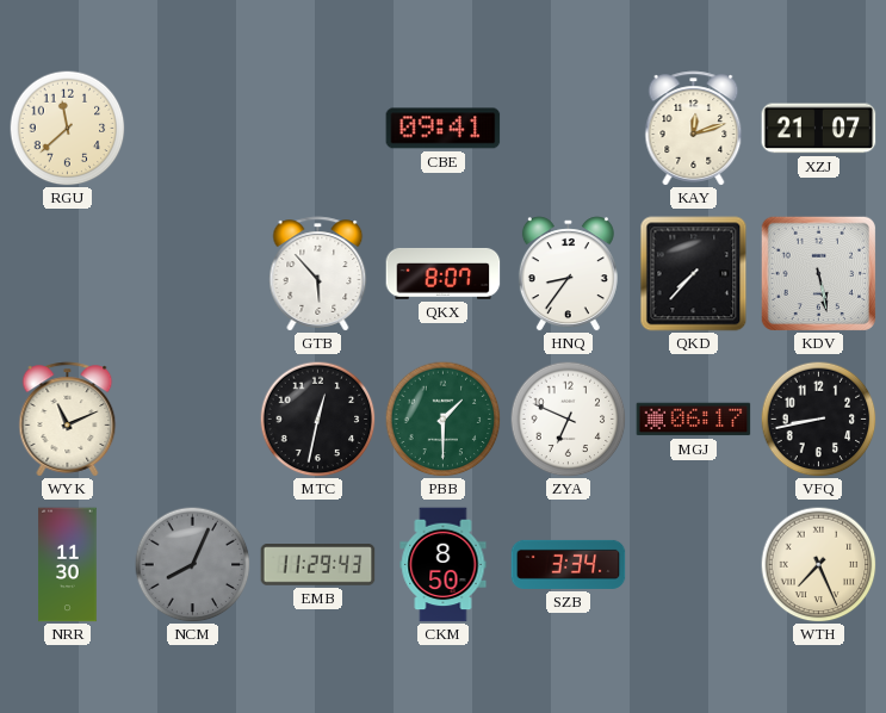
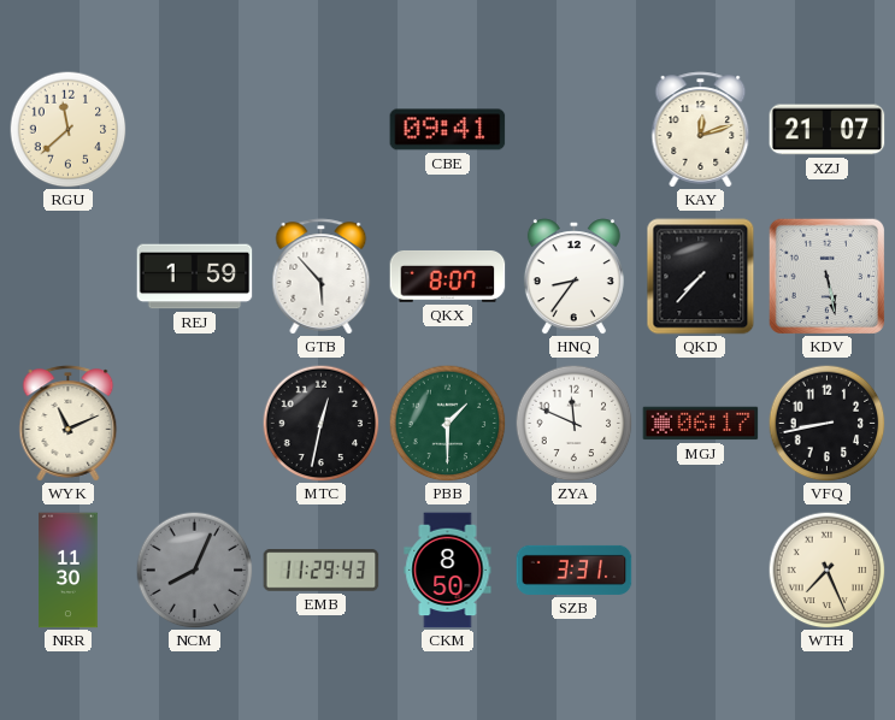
REJ: none -> 1:59
ZYA: 6:49 -> 11:49
SZB: 3:34 -> 3:31
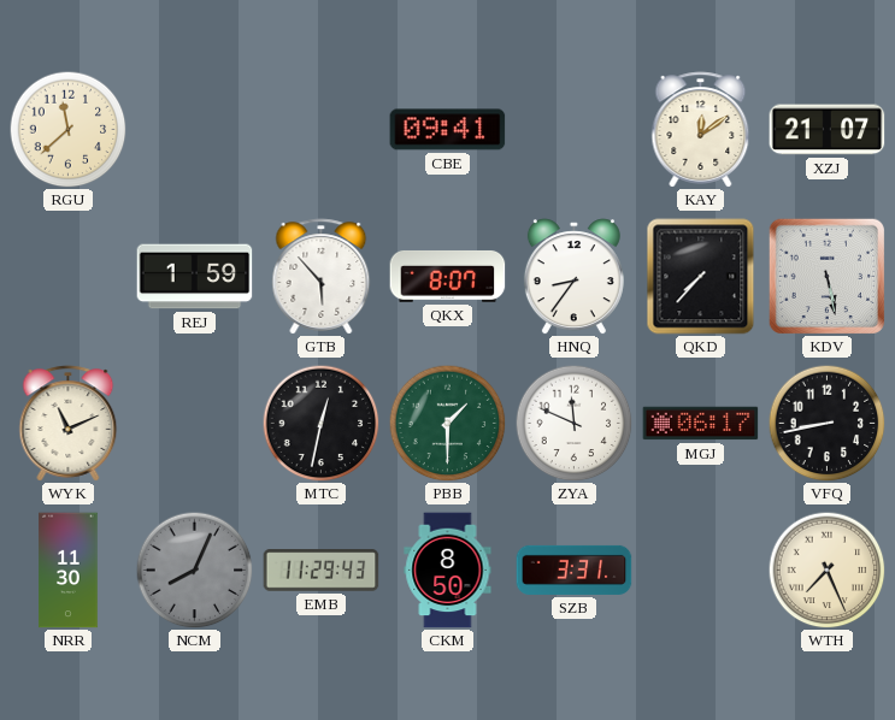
KAY: 12:12 -> 12:09
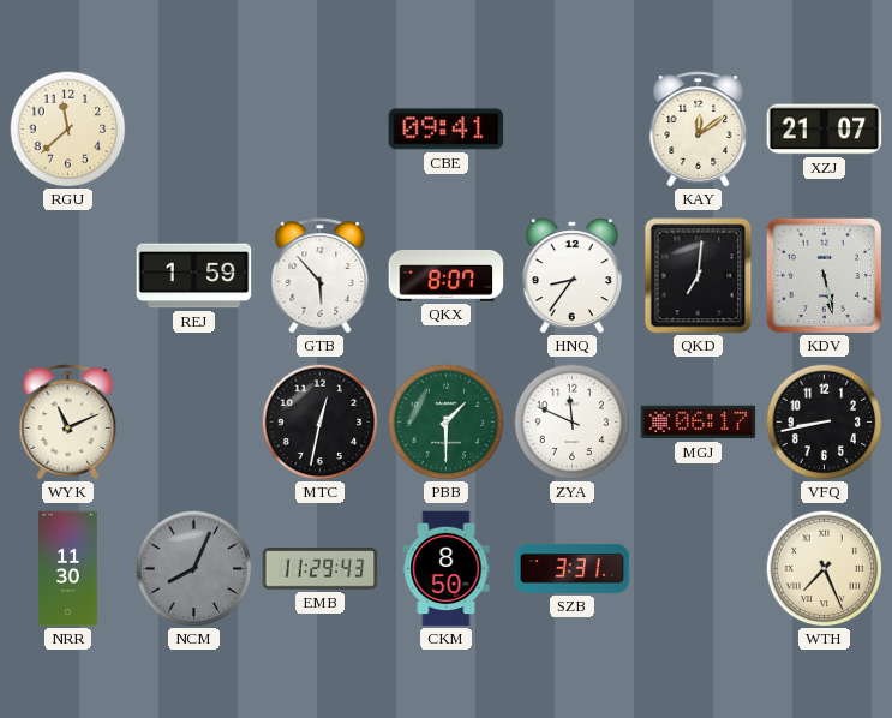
QKD: 7:37 -> 7:01
